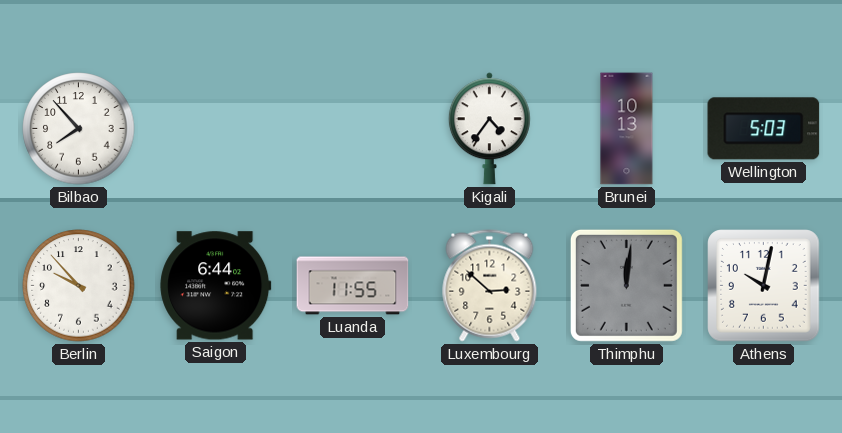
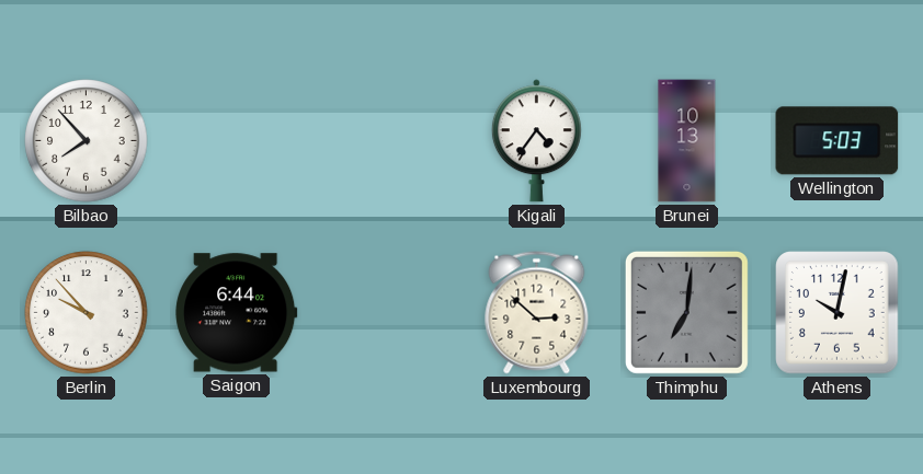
Luanda: 11:55 -> none
Thimphu: 12:01 -> 7:01
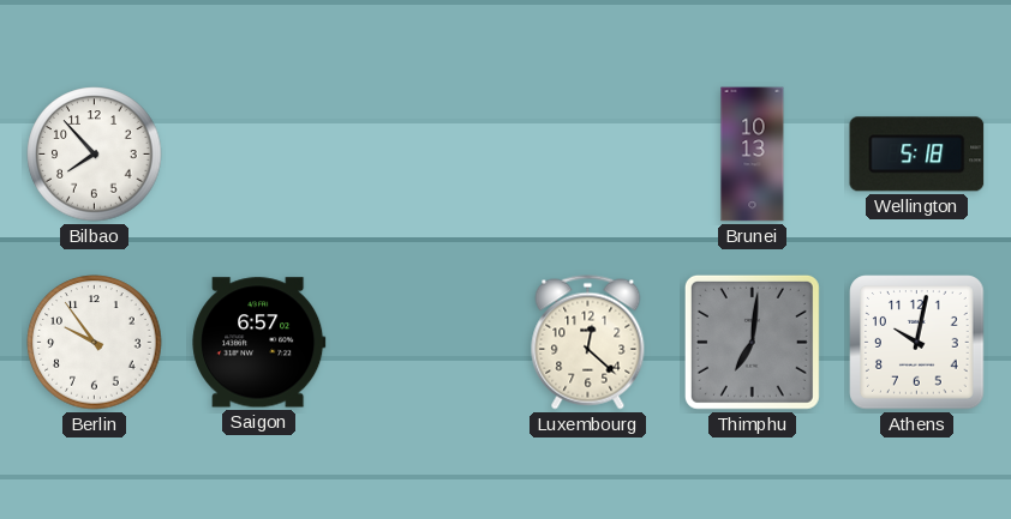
Kigali: 4:36 -> none
Wellington: 5:03 -> 5:18
Berlin: 9:53 -> 9:54
Saigon: 6:44 -> 6:57
Luxembourg: 2:52 -> 12:22
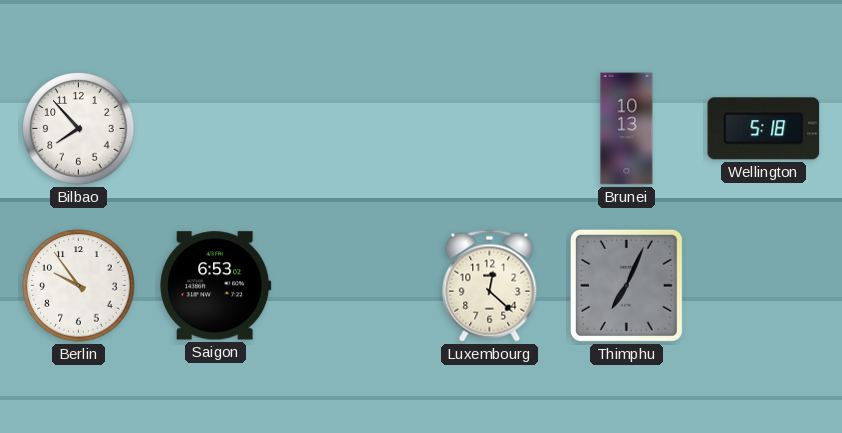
Saigon: 6:57 -> 6:53
Thimphu: 7:01 -> 7:04
Athens: 10:02 -> none
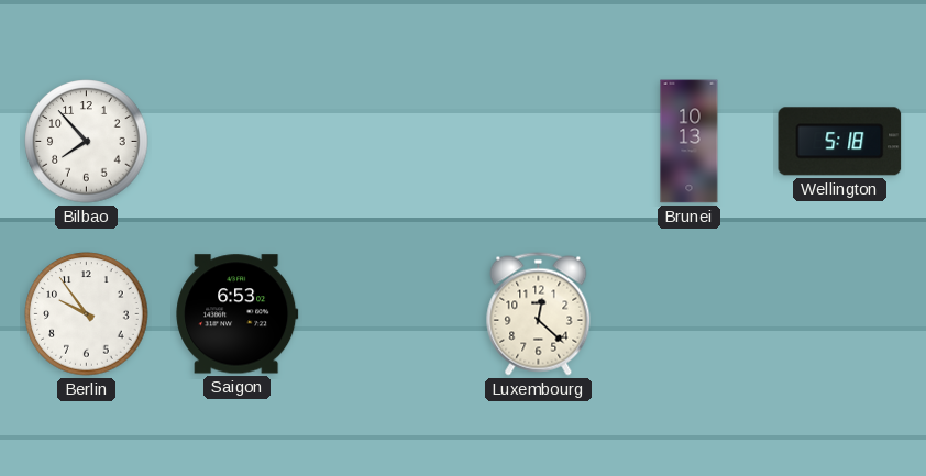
Thimphu: 7:04 -> none
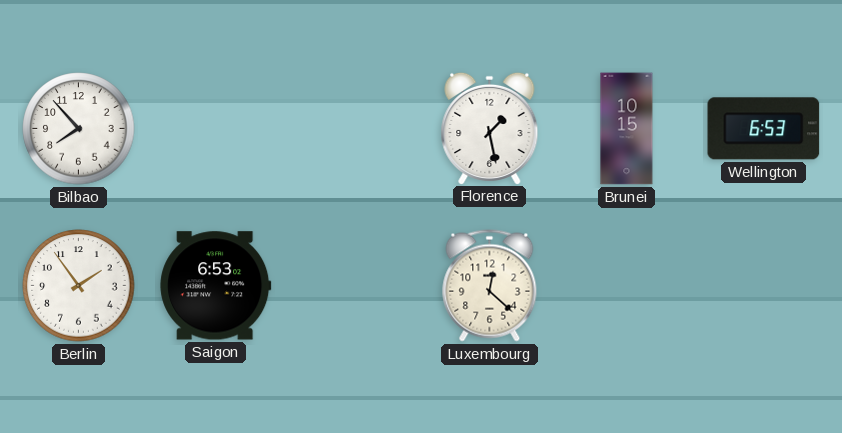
Florence: none -> 1:28
Brunei: 10:13 -> 10:15
Wellington: 5:18 -> 6:53
Berlin: 9:54 -> 1:54
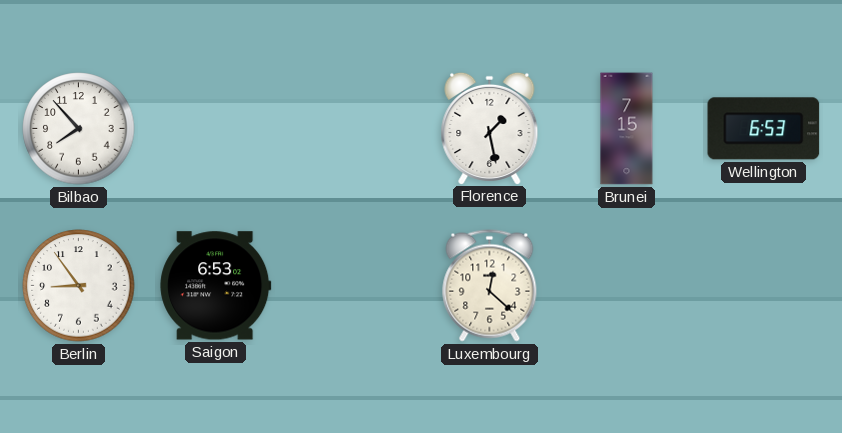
Brunei: 10:15 -> 7:15
Berlin: 1:54 -> 8:54
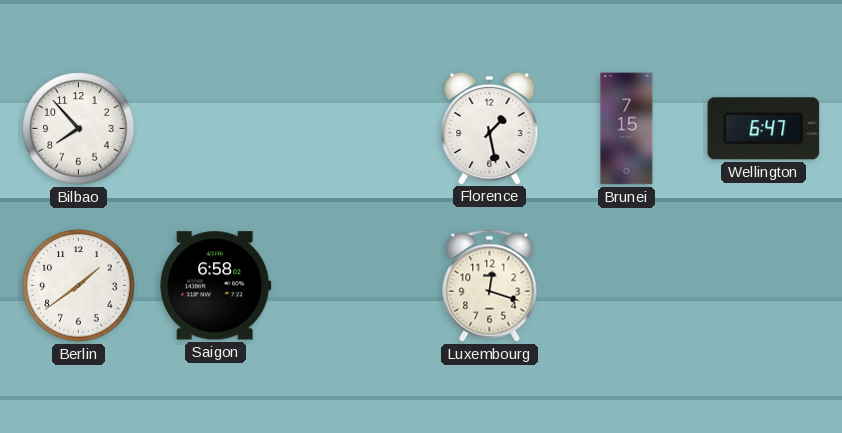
Wellington: 6:53 -> 6:47
Berlin: 8:54 -> 1:39
Saigon: 6:53 -> 6:58
Luxembourg: 12:22 -> 12:18
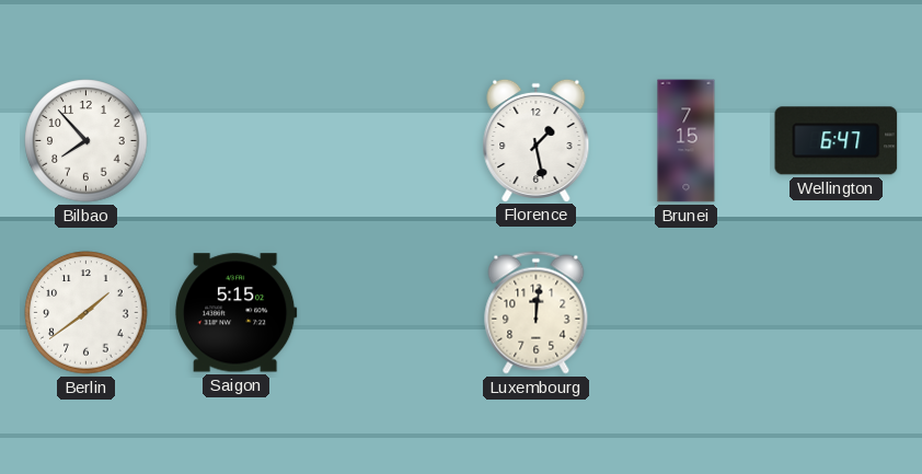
Saigon: 6:58 -> 5:15
Luxembourg: 12:18 -> 12:01
